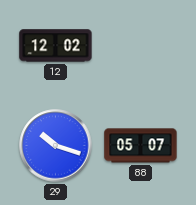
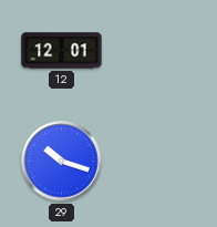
12: 12:02 -> 12:01
88: 05:07 -> none
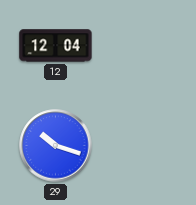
12: 12:01 -> 12:04
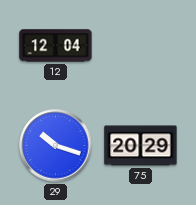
75: none -> 20:29
